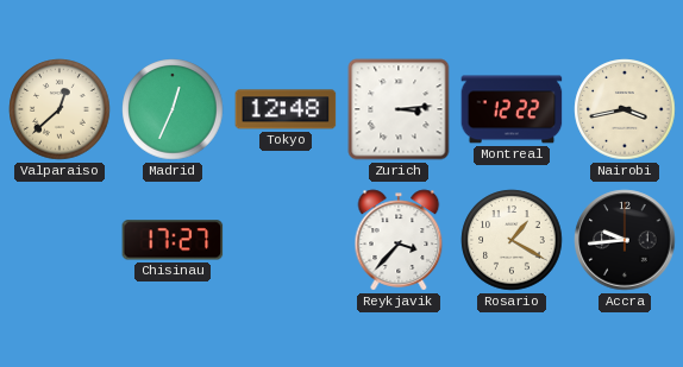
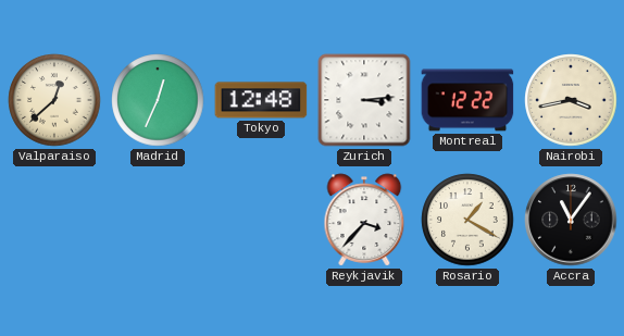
Chisinau: 17:27 -> none
Accra: 9:44 -> 11:06
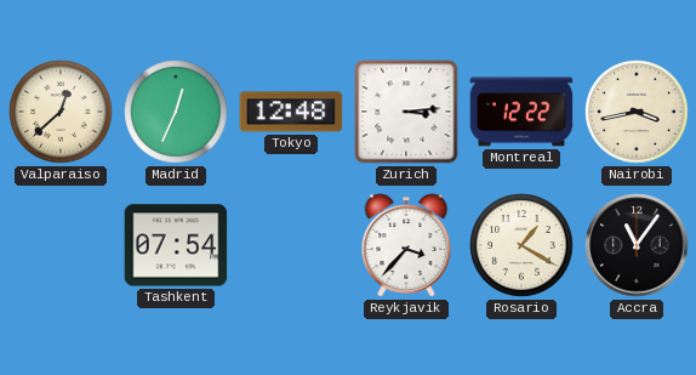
Tashkent: none -> 07:54
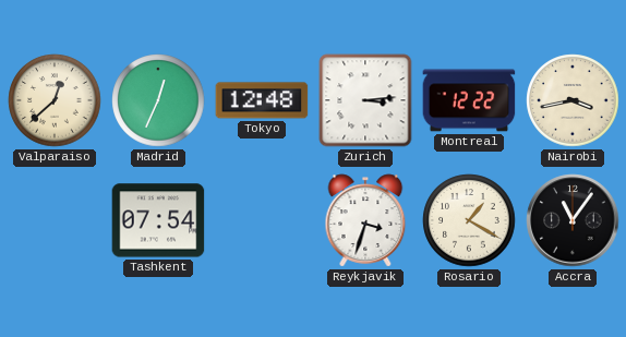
Reykjavik: 3:37 -> 3:33
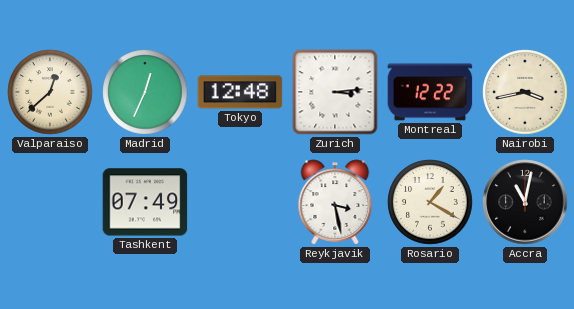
Tashkent: 07:54 -> 07:49
Reykjavik: 3:33 -> 3:28
Accra: 11:06 -> 11:02
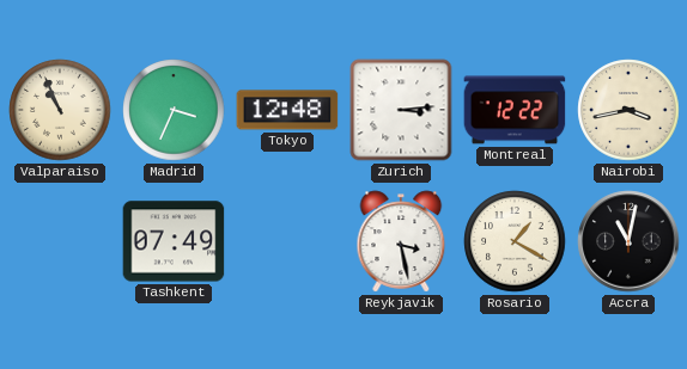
Valparaiso: 12:38 -> 10:56
Madrid: 12:34 -> 3:34
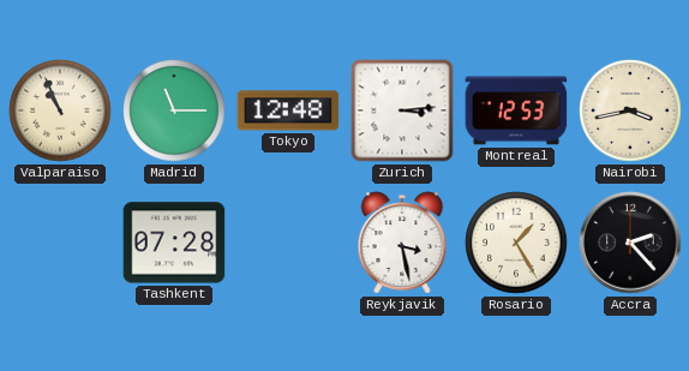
Madrid: 3:34 -> 11:15
Montreal: 12:22 -> 12:53
Tashkent: 07:49 -> 07:28
Rosario: 1:20 -> 1:25
Accra: 11:02 -> 2:23
